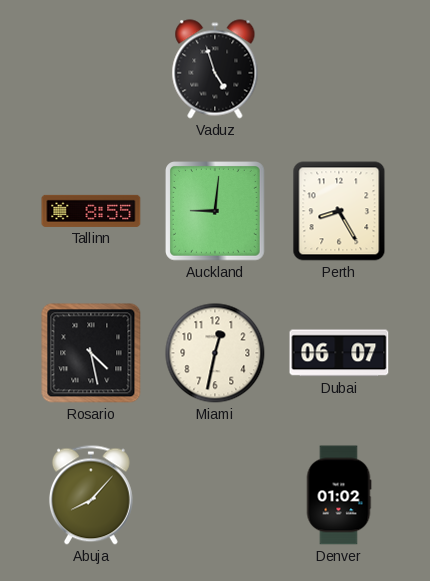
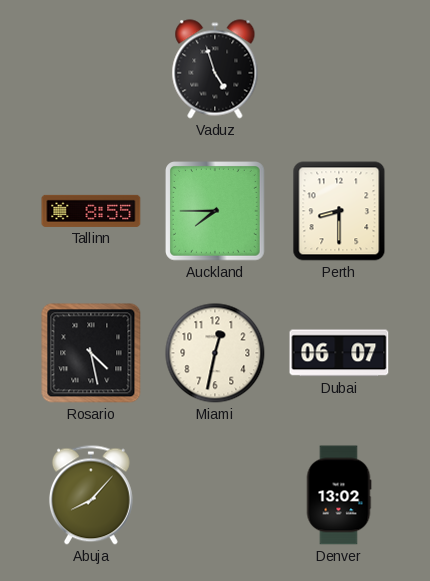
Auckland: 9:01 -> 7:45
Perth: 8:25 -> 8:30
Denver: 01:02 -> 13:02
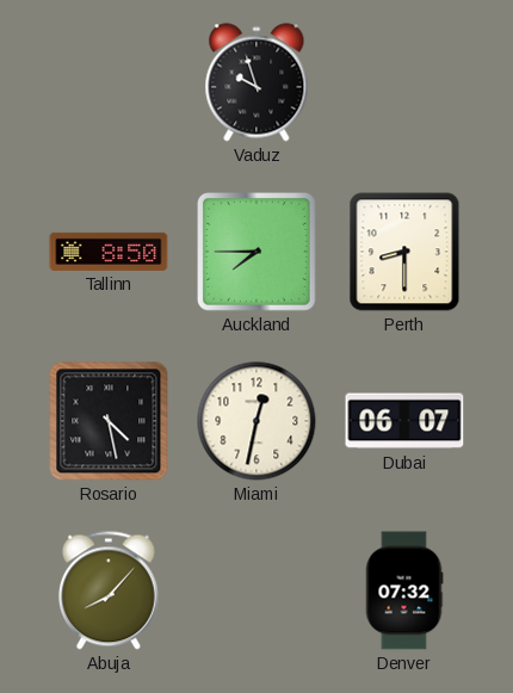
Vaduz: 4:57 -> 9:57
Tallinn: 8:55 -> 8:50
Denver: 13:02 -> 07:32
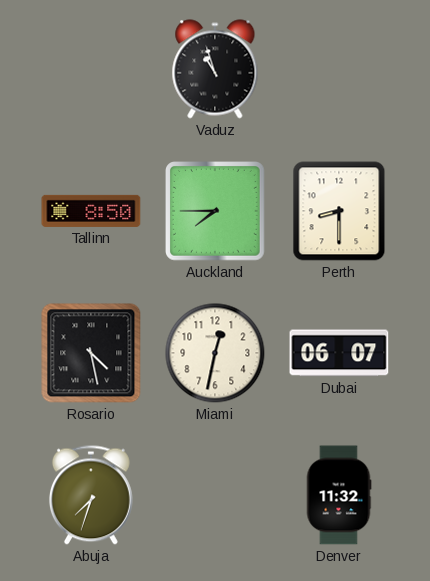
Vaduz: 9:57 -> 10:57
Abuja: 8:07 -> 7:33
Denver: 07:32 -> 11:32
